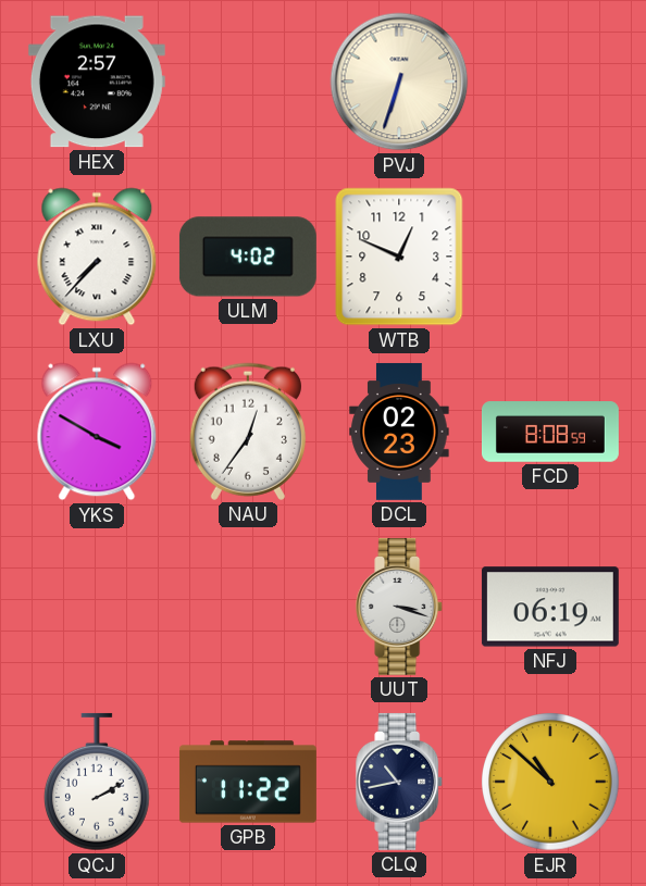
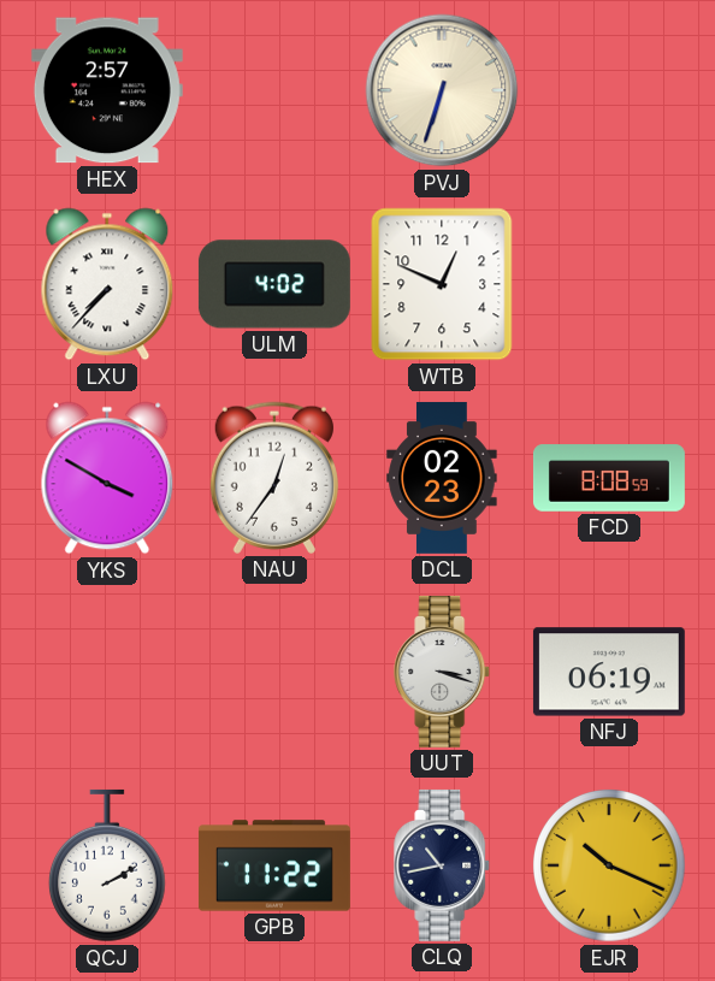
EJR: 10:52 -> 10:19
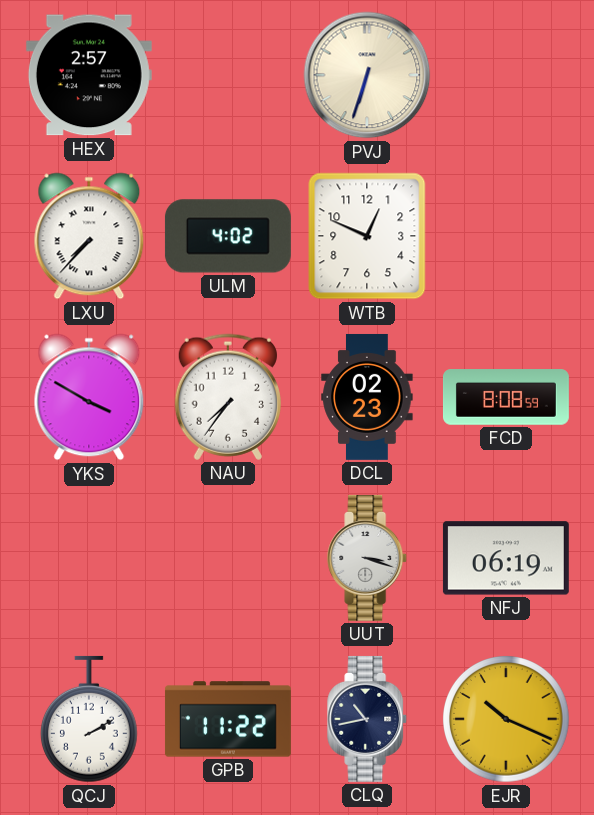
NAU: 12:36 -> 7:36
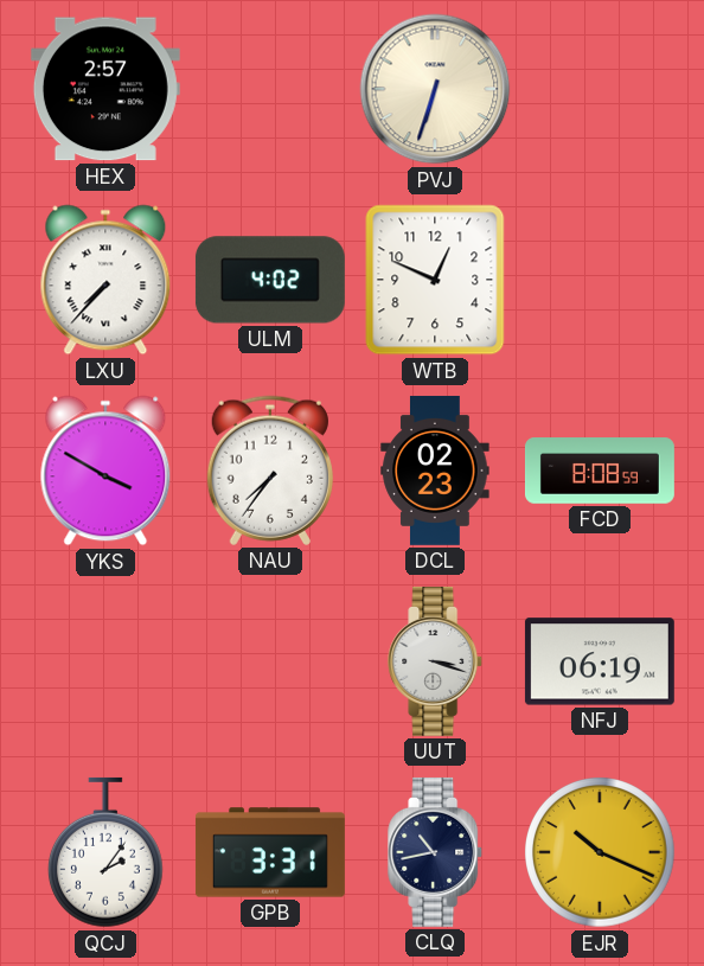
QCJ: 2:10 -> 2:06
GPB: 11:22 -> 3:31
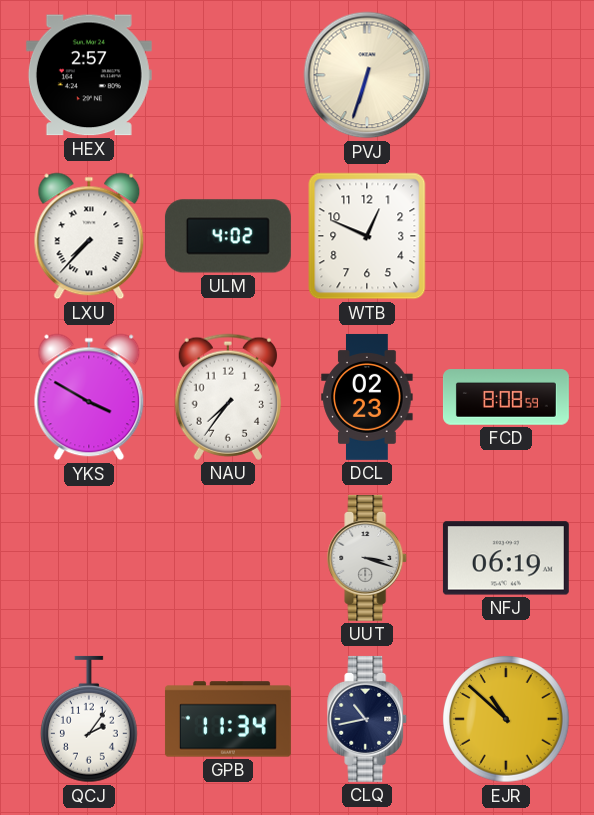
GPB: 3:31 -> 11:34
EJR: 10:19 -> 10:52
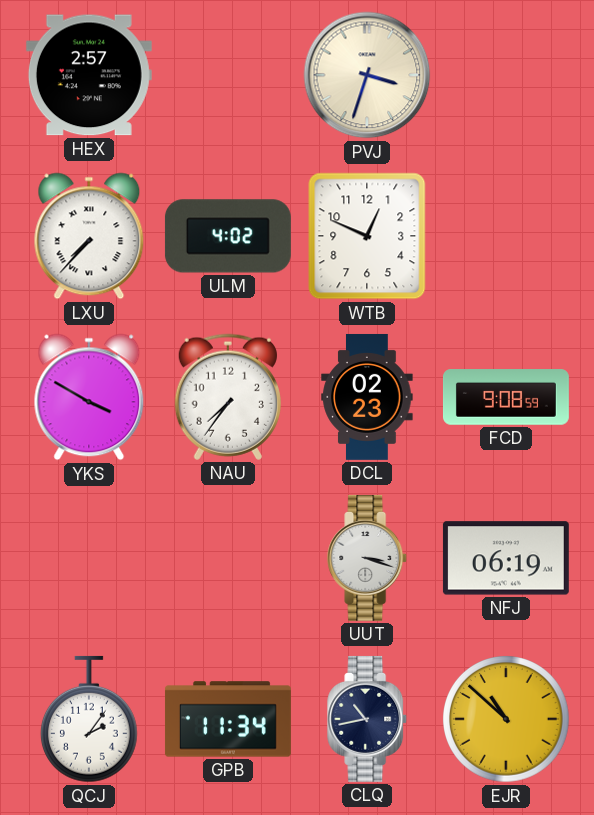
PVJ: 6:33 -> 3:33
FCD: 8:08 -> 9:08
